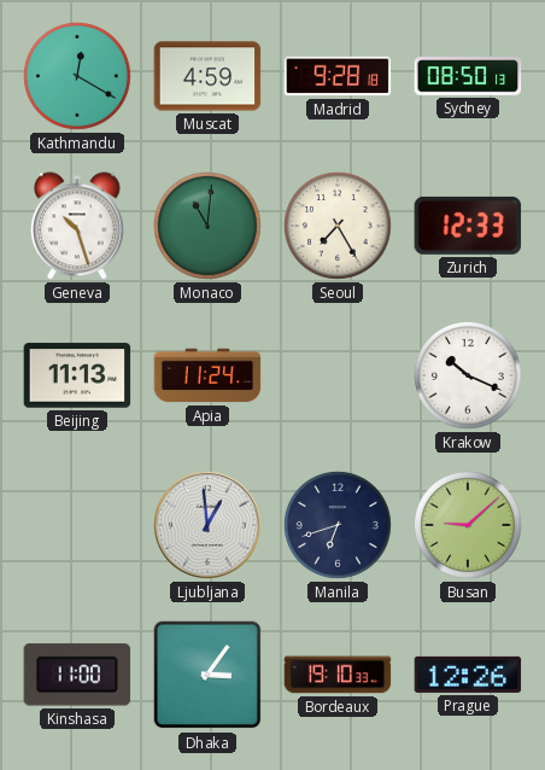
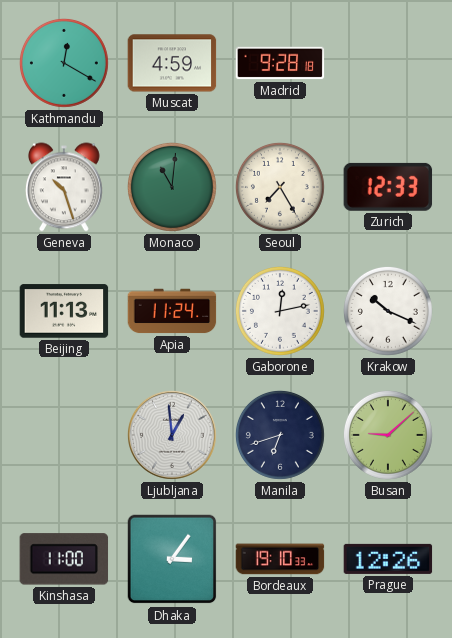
Sydney: 08:50 -> none
Gaborone: none -> 12:13
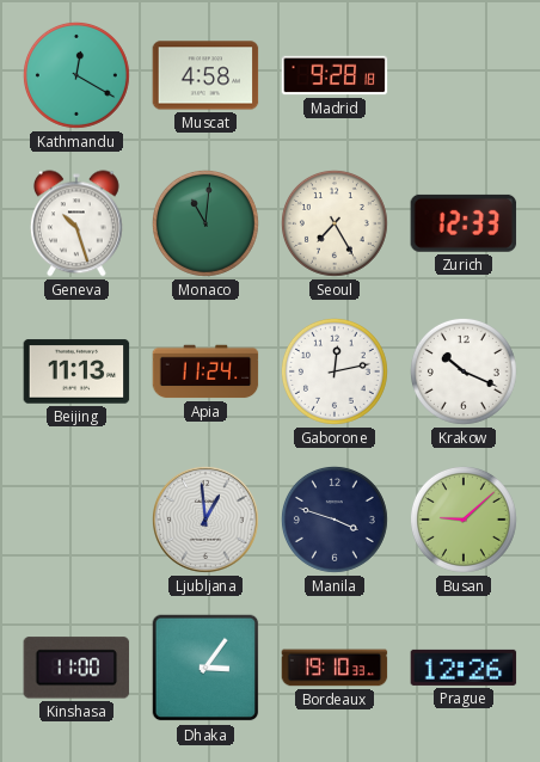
Muscat: 4:59 -> 4:58
Manila: 6:42 -> 3:48
